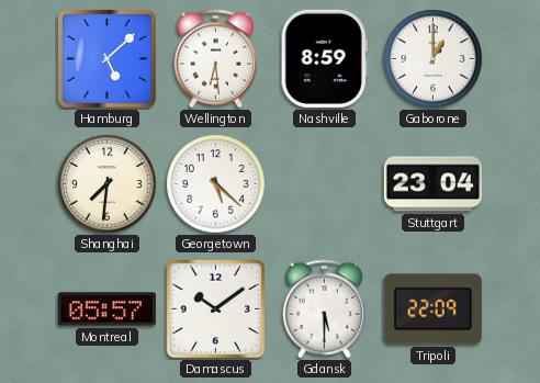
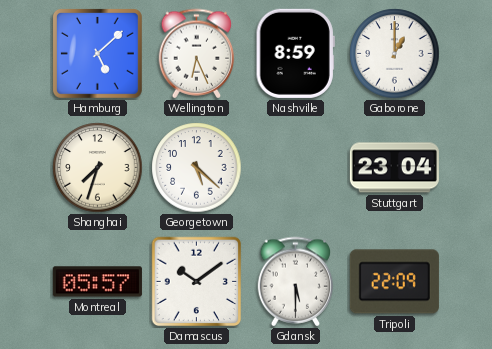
Wellington: 6:29 -> 6:26
Shanghai: 7:31 -> 7:33
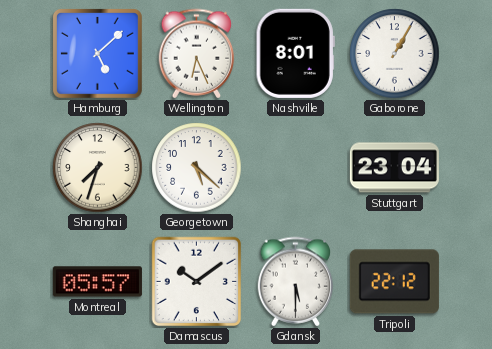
Nashville: 8:59 -> 8:01
Gaborone: 1:00 -> 1:05
Tripoli: 22:09 -> 22:12
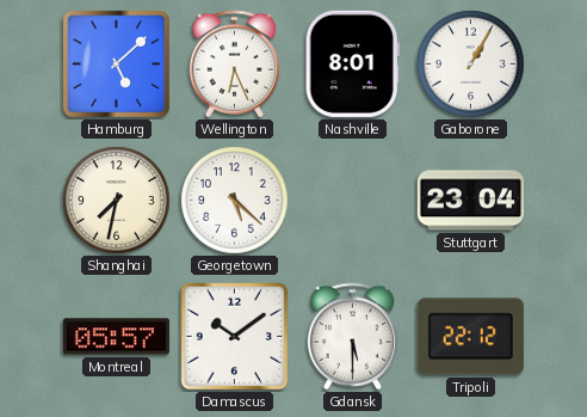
Shanghai: 7:33 -> 7:32
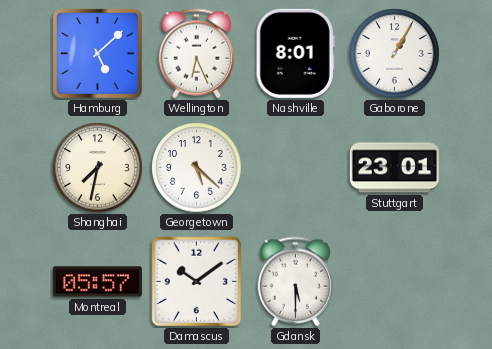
Stuttgart: 23:04 -> 23:01
Tripoli: 22:12 -> none
